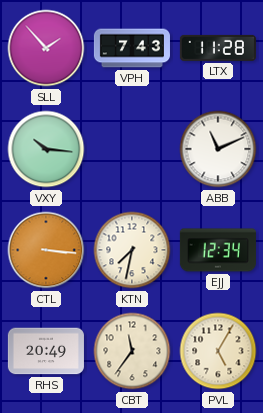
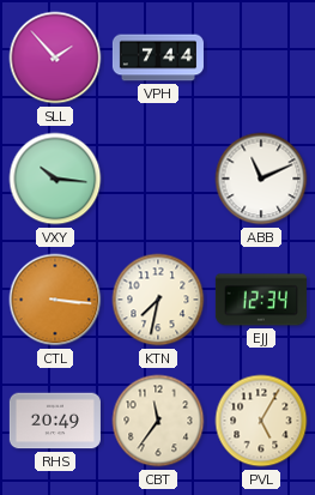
VPH: 7:43 -> 7:44
LTX: 11:28 -> none
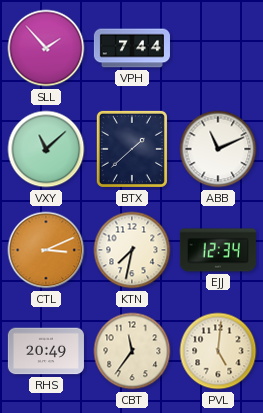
VXY: 10:16 -> 11:08
BTX: none -> 1:38
CTL: 3:16 -> 3:11
PVL: 5:05 -> 5:01
